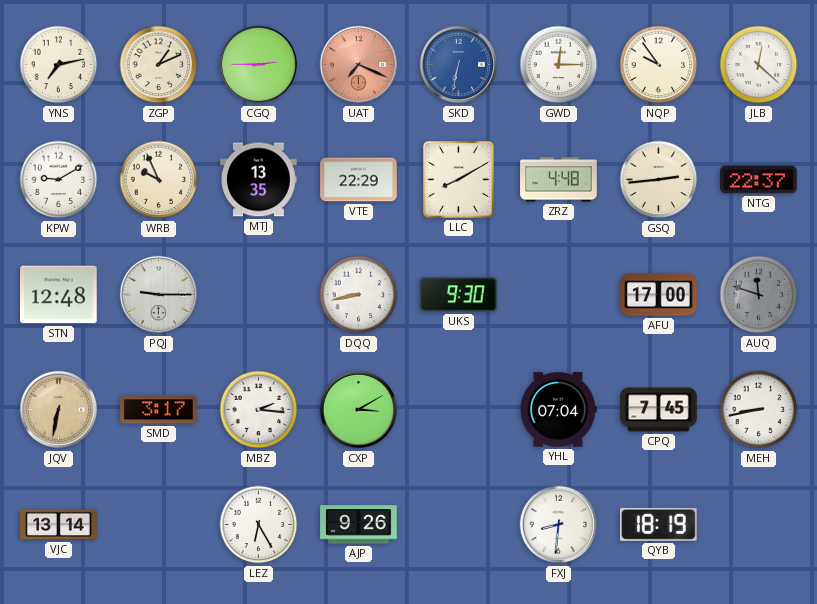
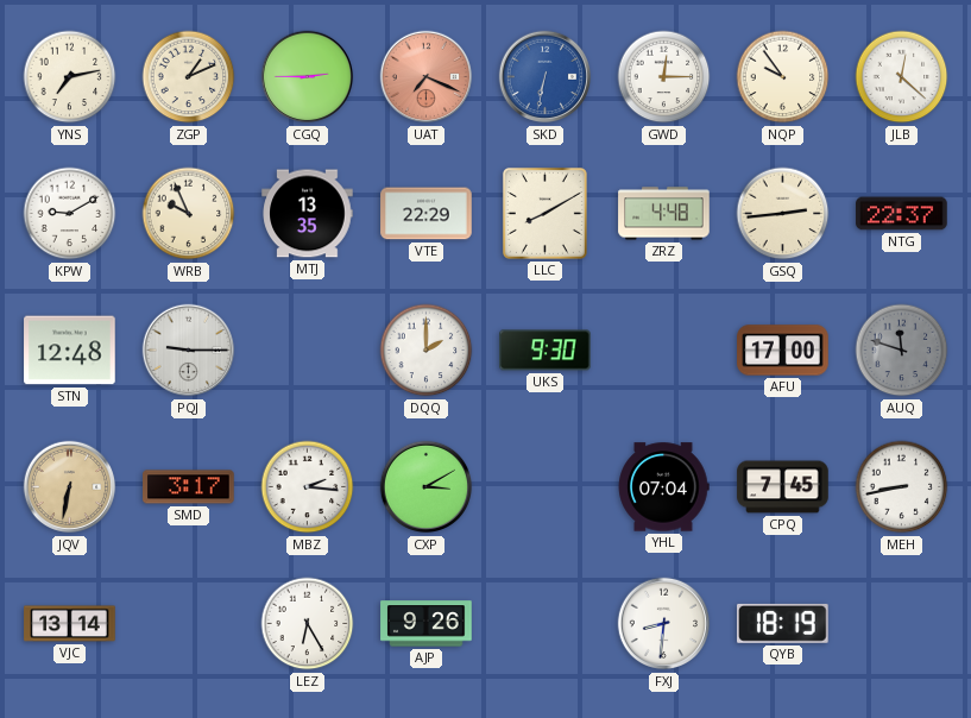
DQQ: 8:43 -> 2:00
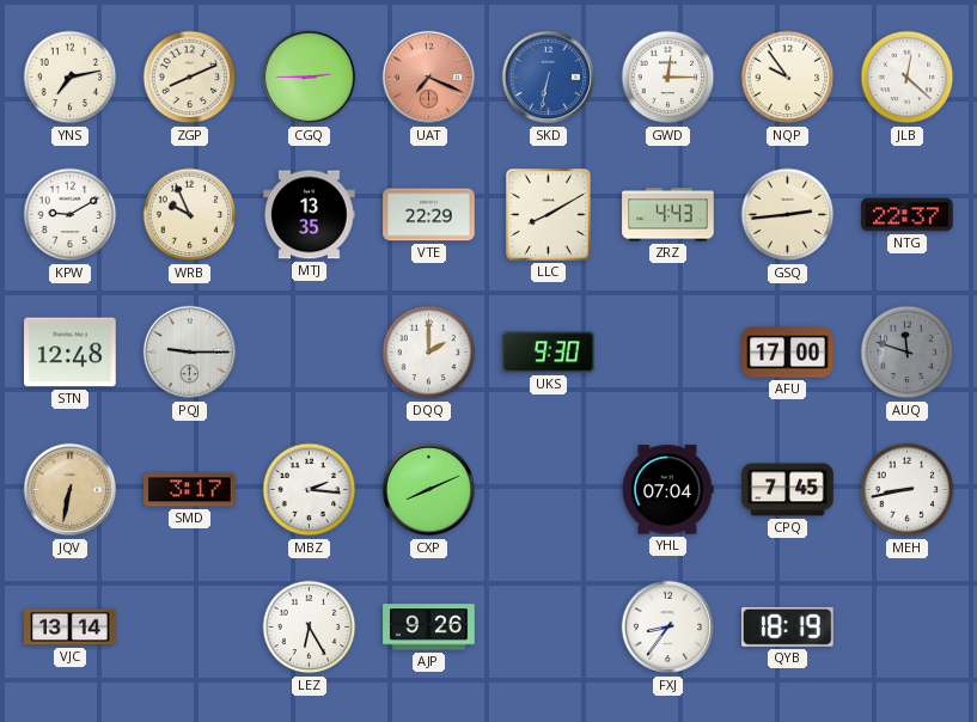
ZGP: 1:11 -> 8:11
ZRZ: 4:48 -> 4:43
CXP: 3:10 -> 8:11
FXJ: 8:31 -> 8:36
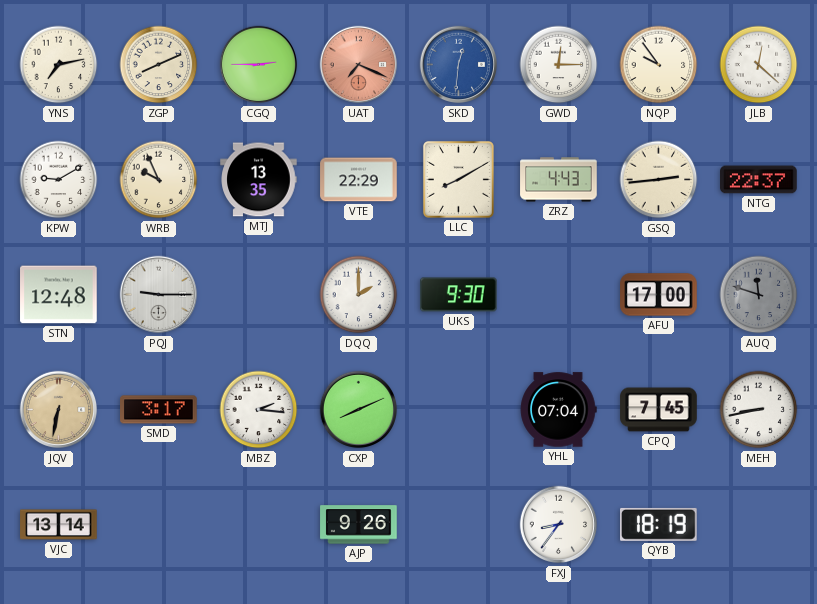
SKD: 6:32 -> 12:31
LEZ: 6:25 -> none
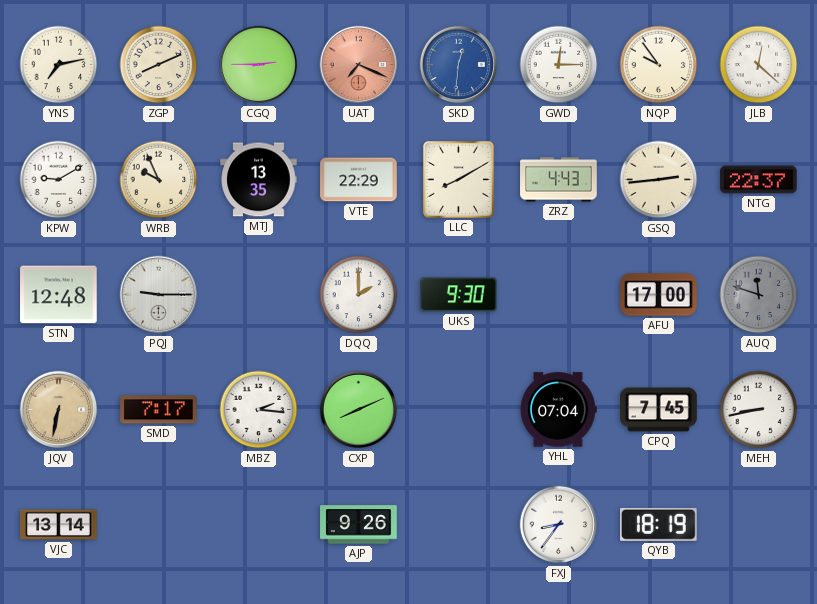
SMD: 3:17 -> 7:17
